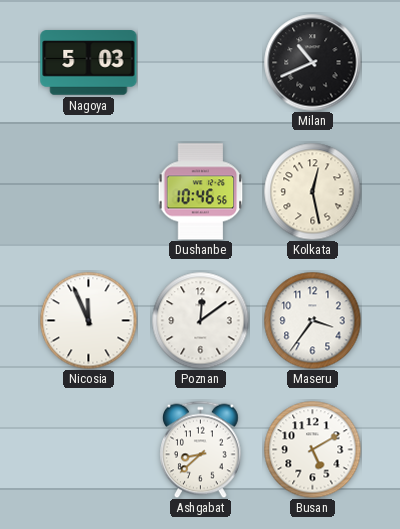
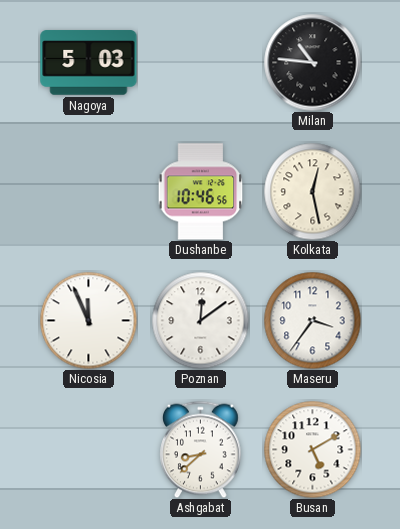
Milan: 10:41 -> 10:46
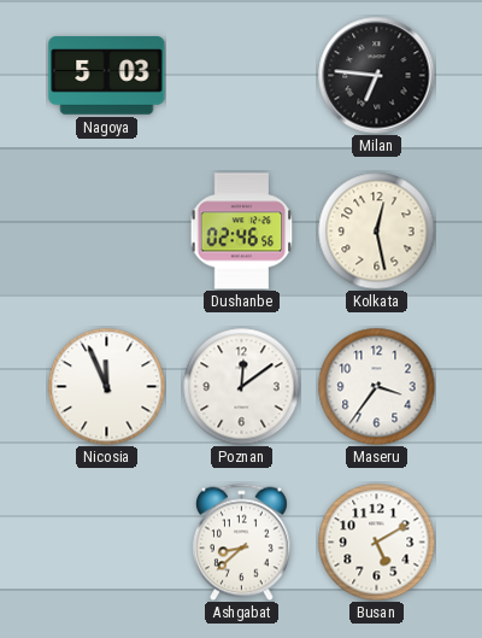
Milan: 10:46 -> 6:46
Dushanbe: 10:46 -> 02:46
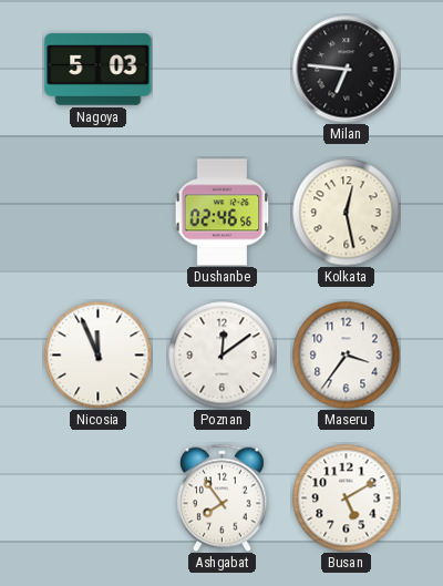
Ashgabat: 8:38 -> 7:54
